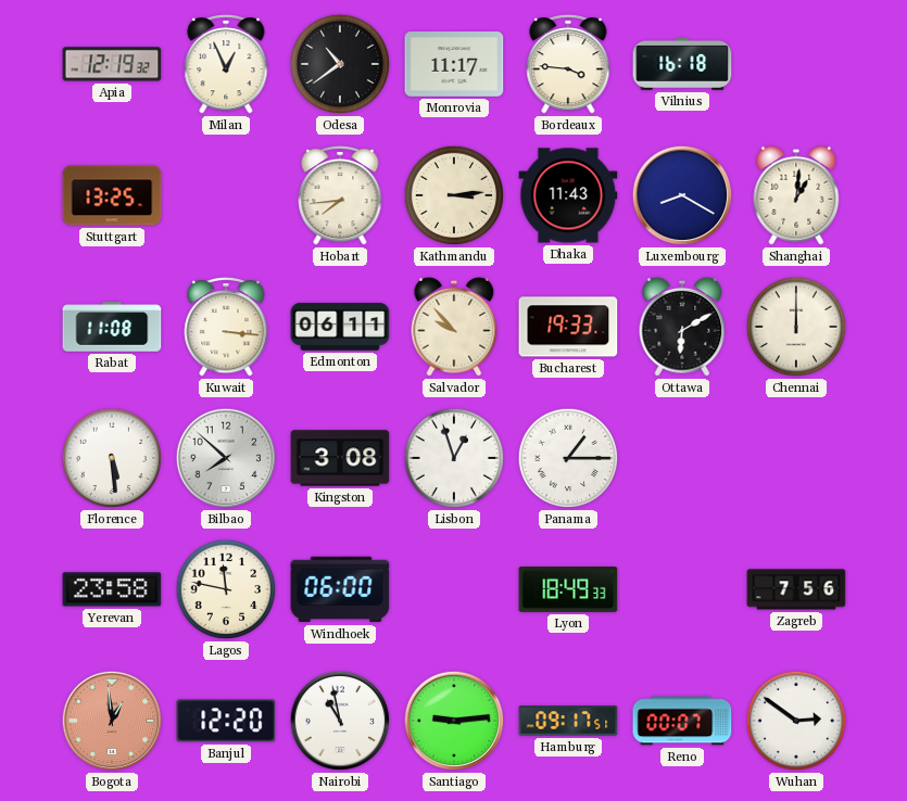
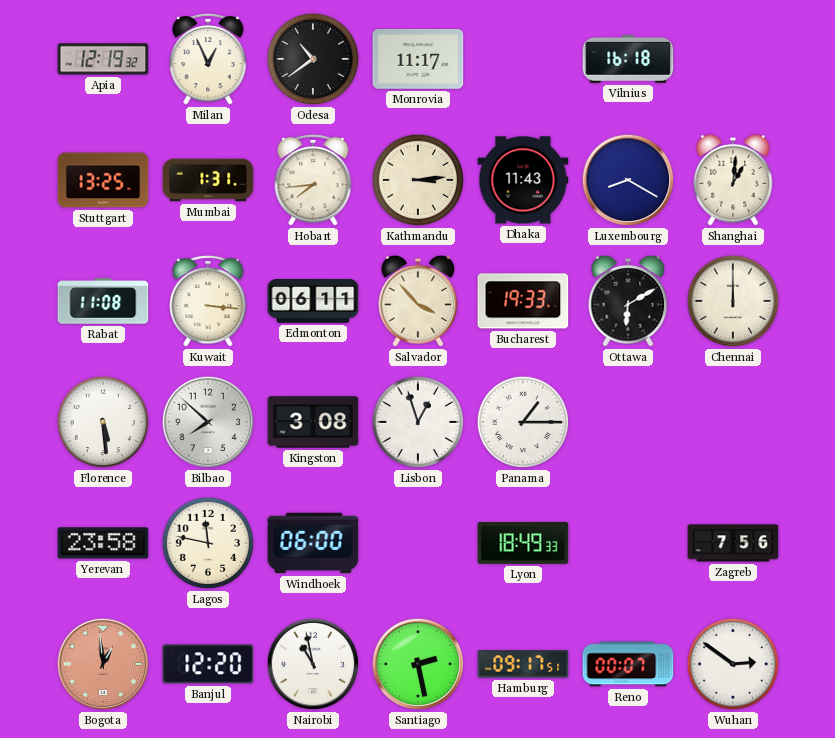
Bordeaux: 3:46 -> none
Mumbai: none -> 1:31
Salvador: 9:53 -> 3:53
Santiago: 9:14 -> 2:28
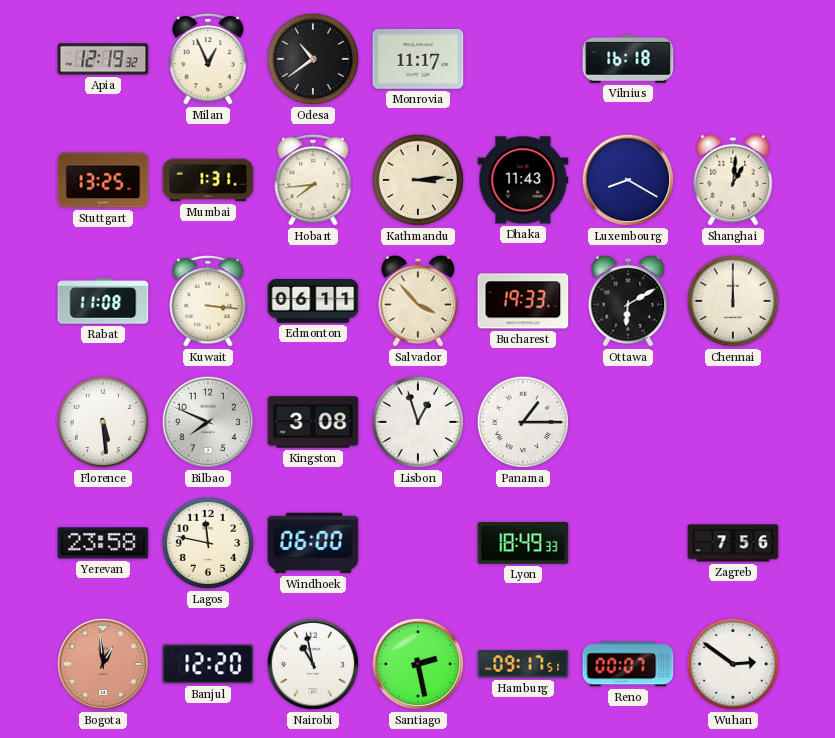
Bilbao: 7:52 -> 7:49
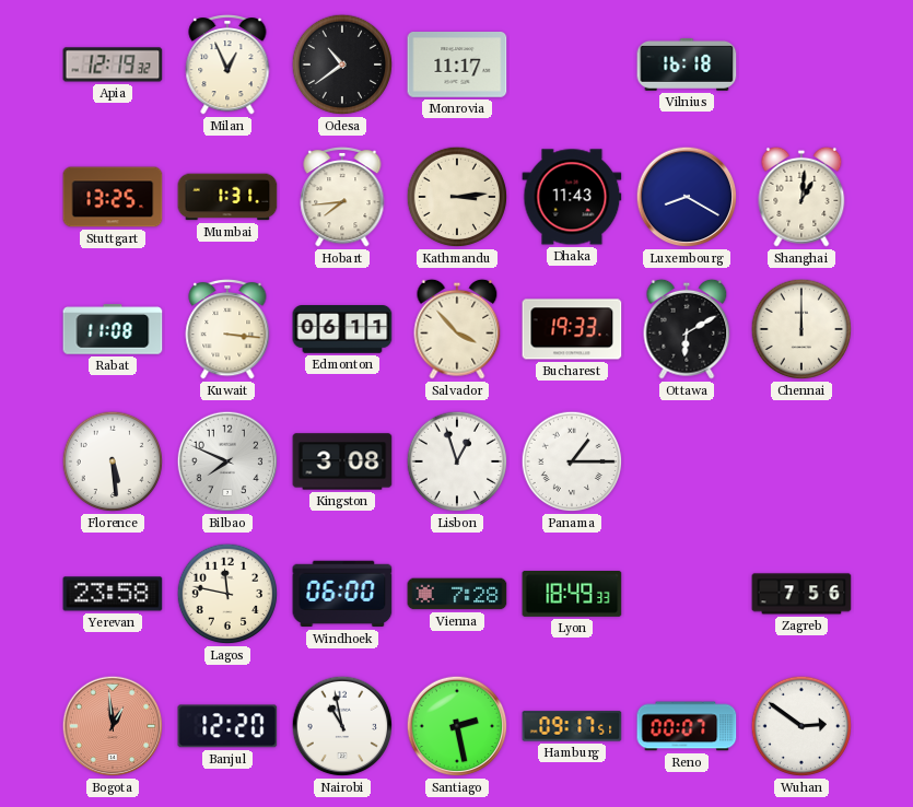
Vienna: none -> 7:28
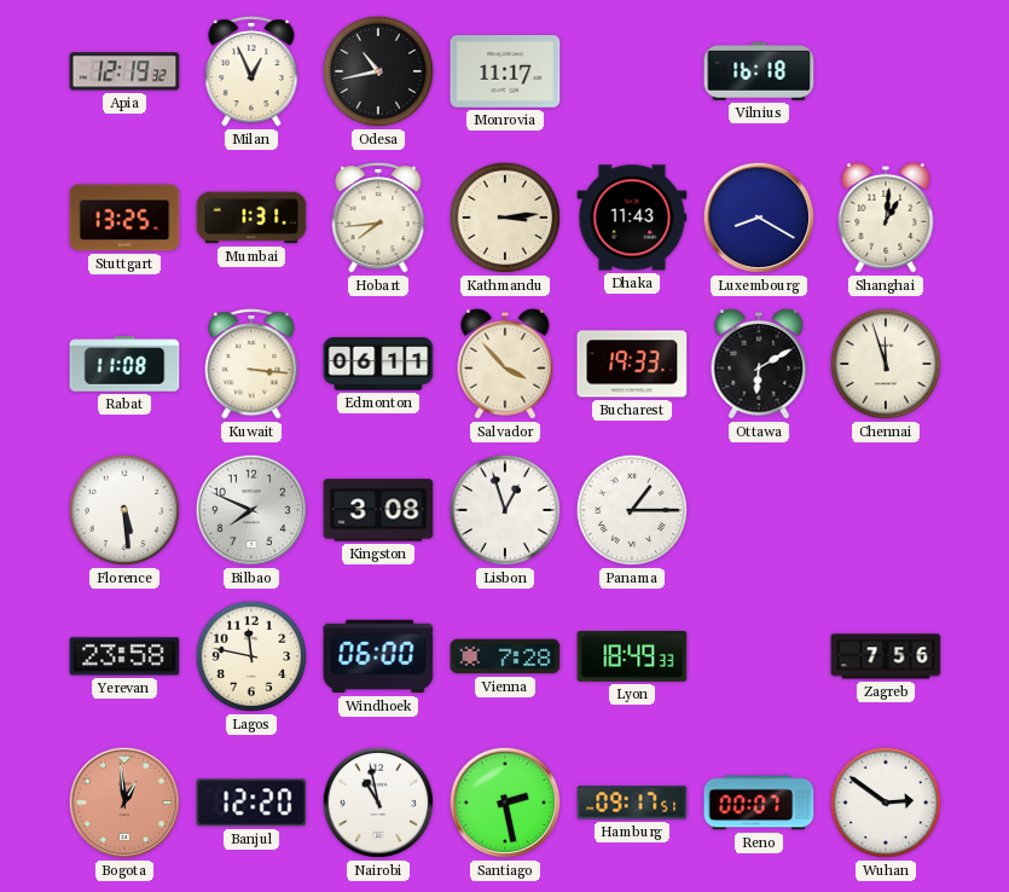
Odesa: 10:39 -> 10:43
Chennai: 12:00 -> 11:57
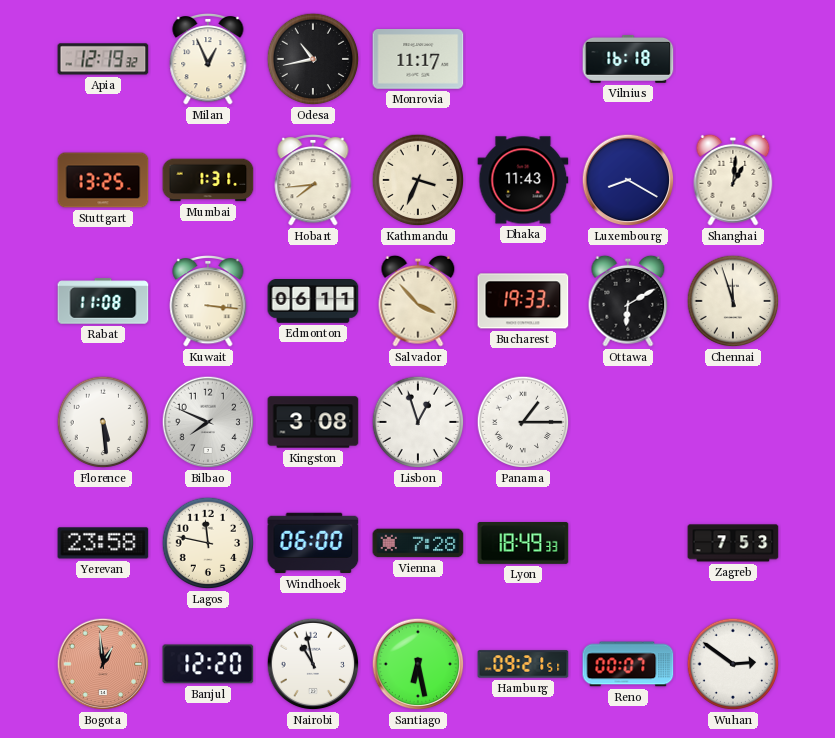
Kathmandu: 3:14 -> 3:34
Zagreb: 7:56 -> 7:53
Santiago: 2:28 -> 6:28
Hamburg: 09:17 -> 09:21
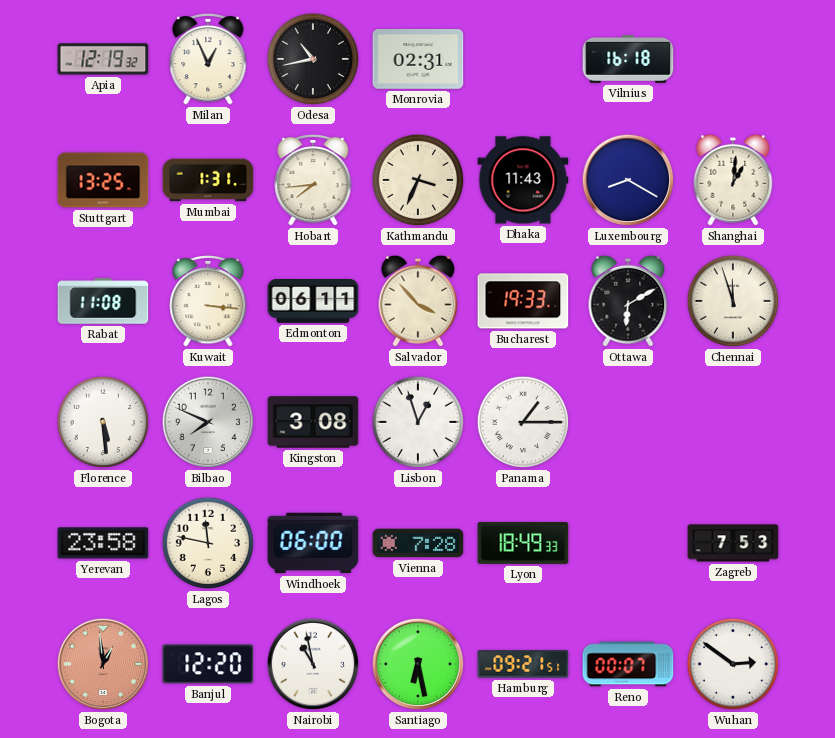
Monrovia: 11:17 -> 02:31
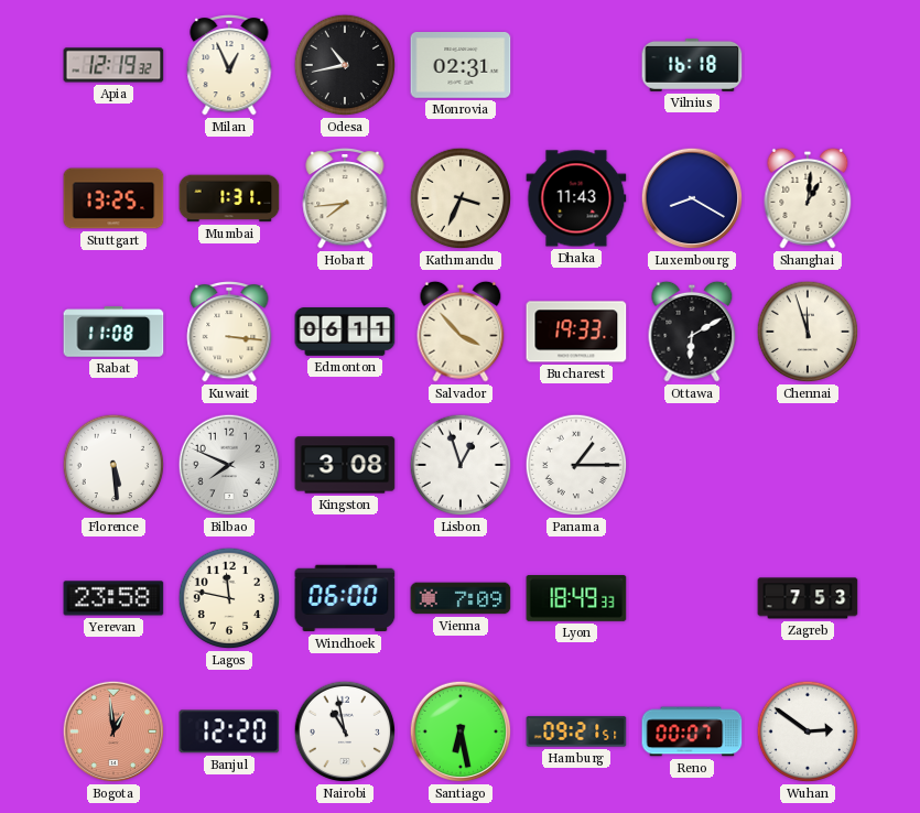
Vienna: 7:28 -> 7:09
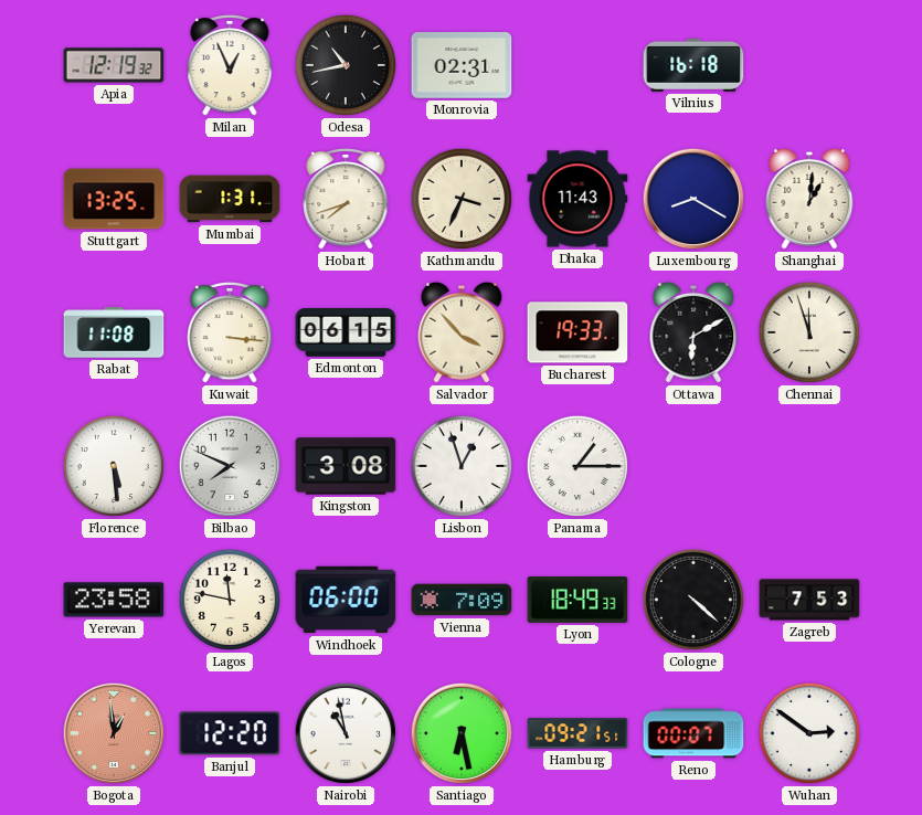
Hobart: 7:44 -> 7:42
Edmonton: 06:11 -> 06:15
Cologne: none -> 4:22
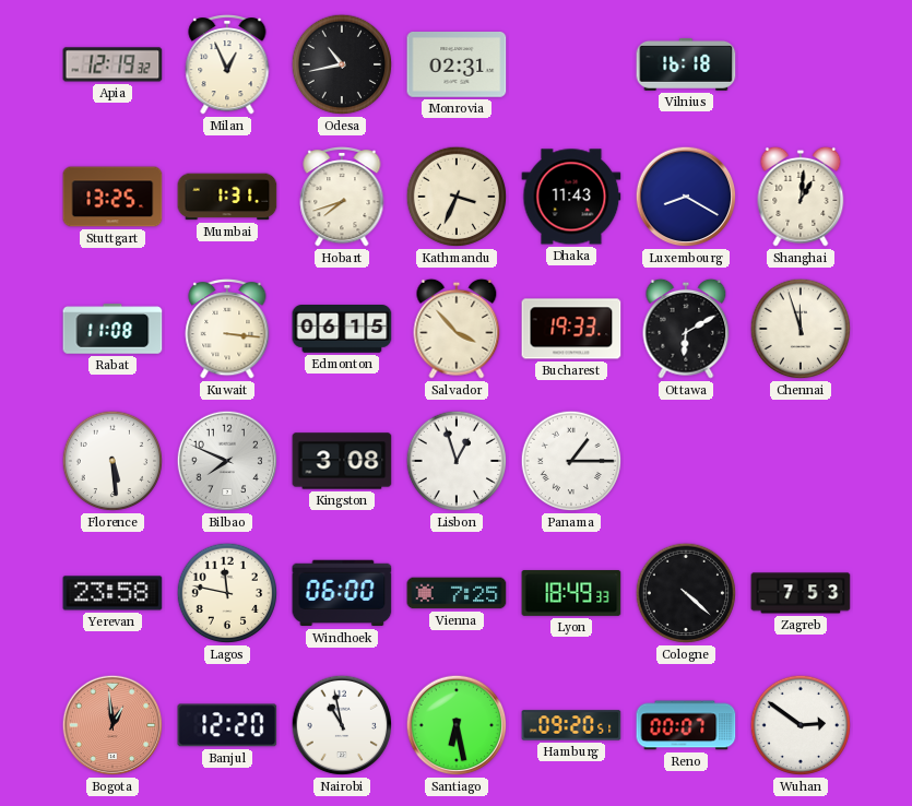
Vienna: 7:09 -> 7:25
Hamburg: 09:21 -> 09:20
